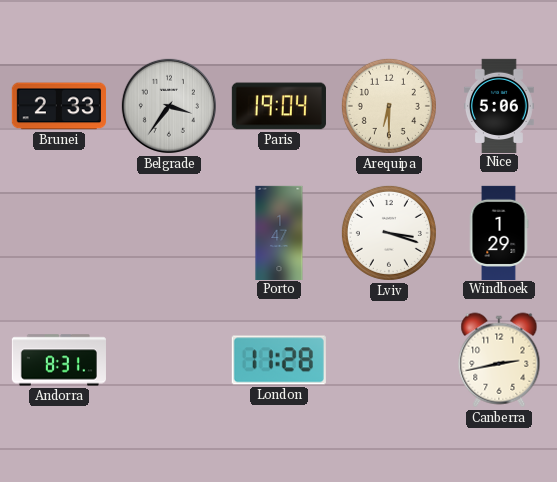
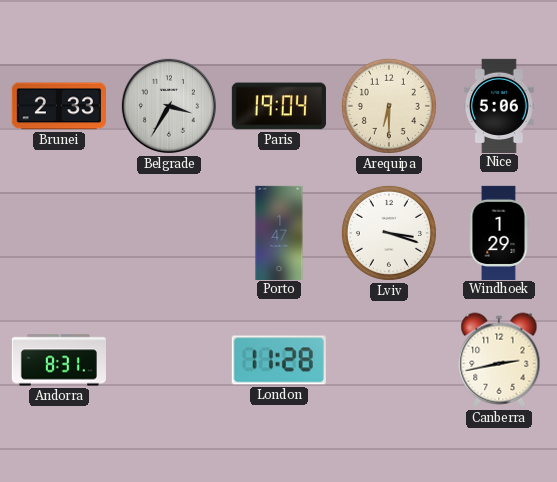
Belgrade: 3:36 -> 3:35
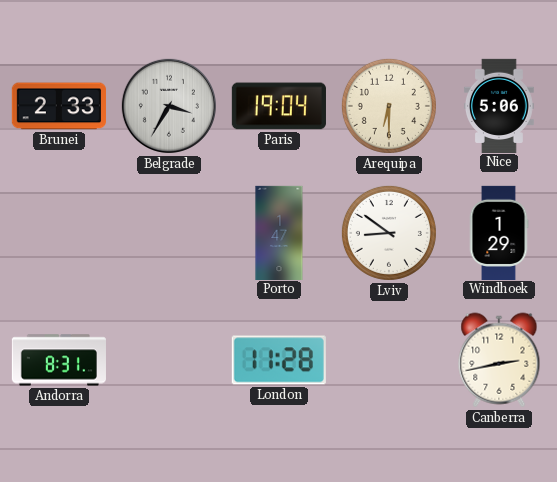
Lviv: 3:18 -> 8:51
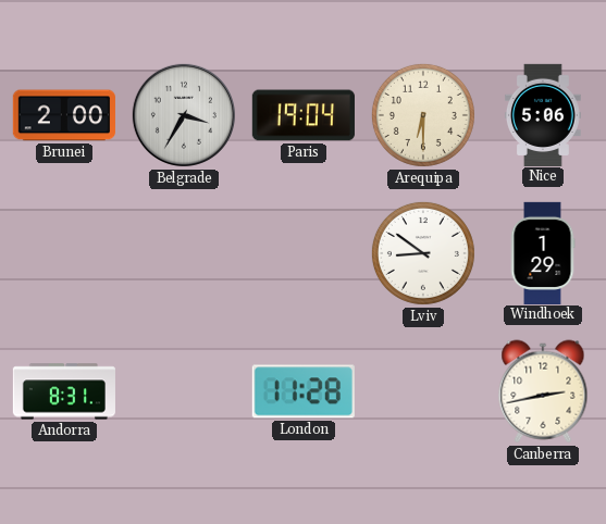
Brunei: 2:33 -> 2:00
Porto: 1:47 -> none
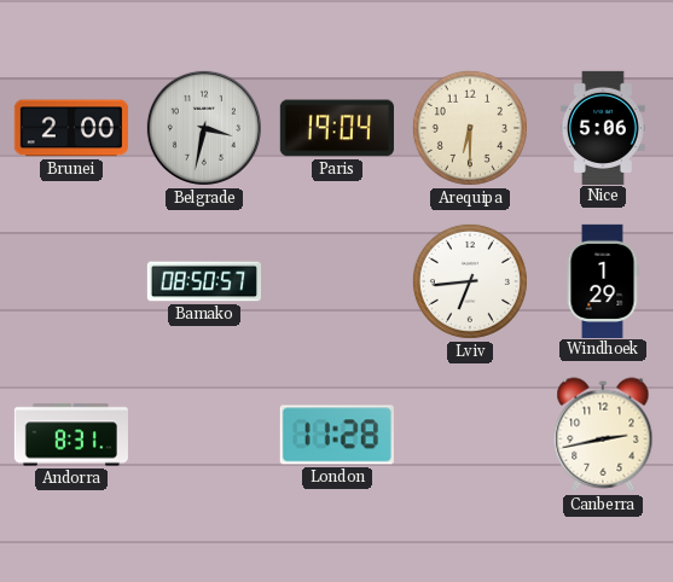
Belgrade: 3:35 -> 3:32
Bamako: none -> 08:50
Lviv: 8:51 -> 6:44
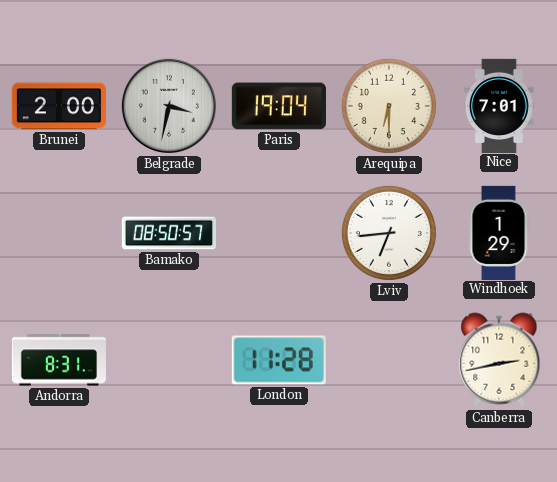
Nice: 5:06 -> 7:01
